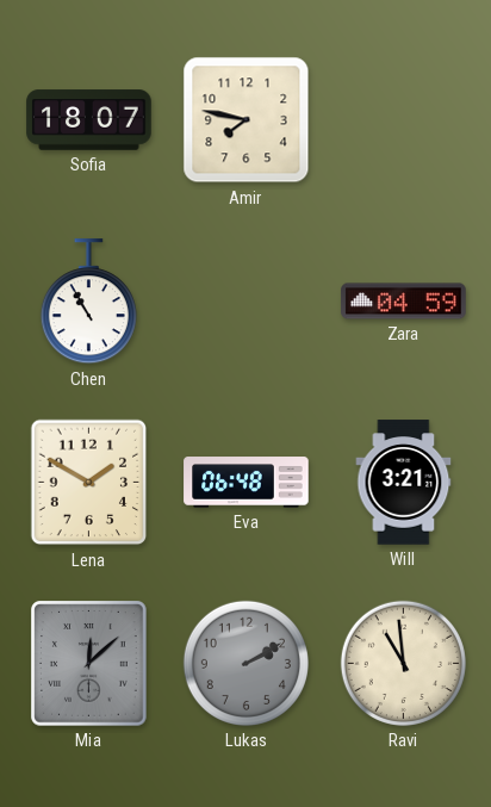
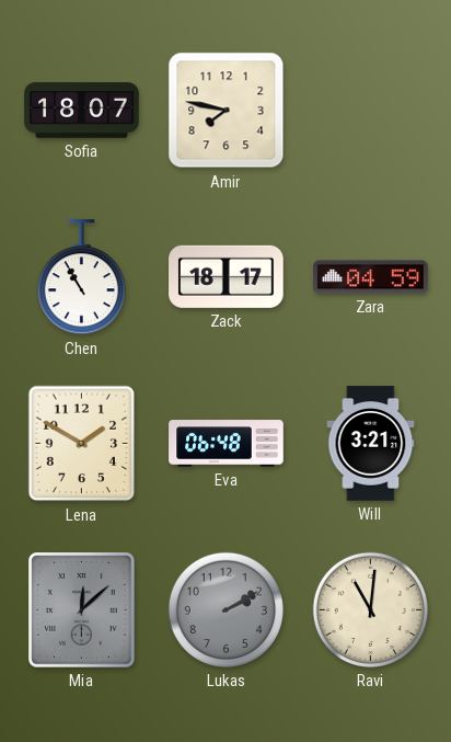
Zack: none -> 18:17
Ravi: 10:59 -> 11:01
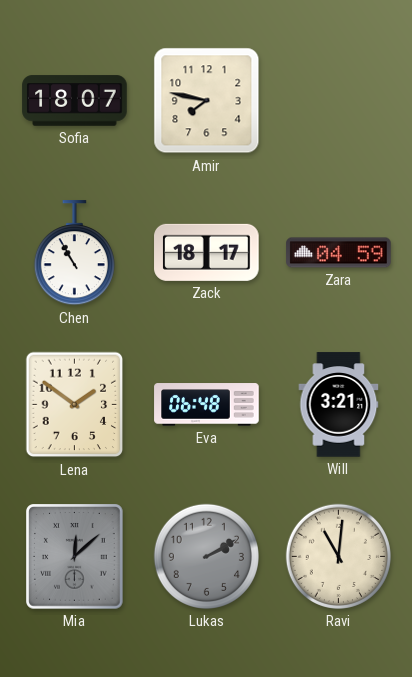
Lena: 1:50 -> 1:51
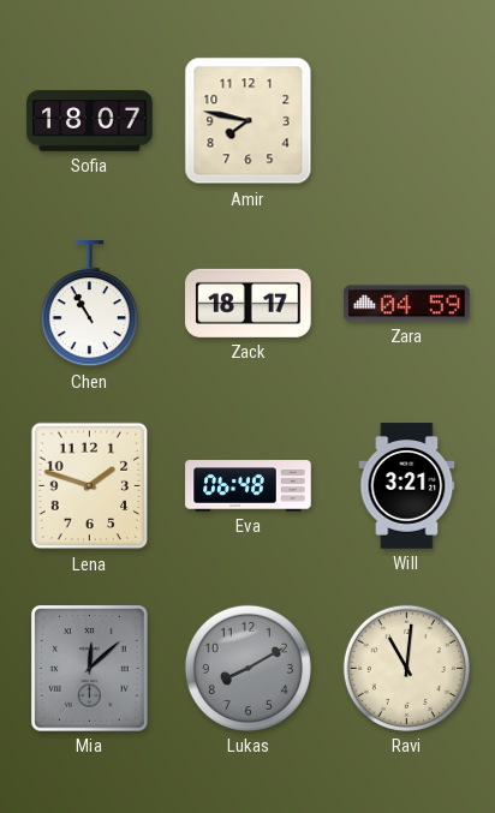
Lena: 1:51 -> 1:48
Lukas: 2:10 -> 8:10
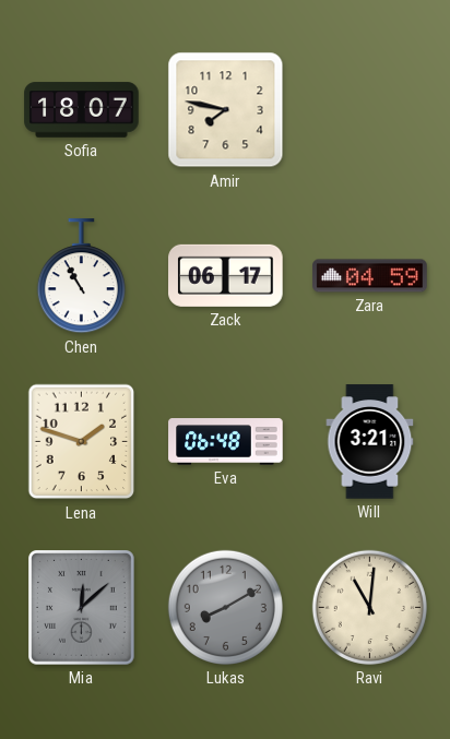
Zack: 18:17 -> 06:17
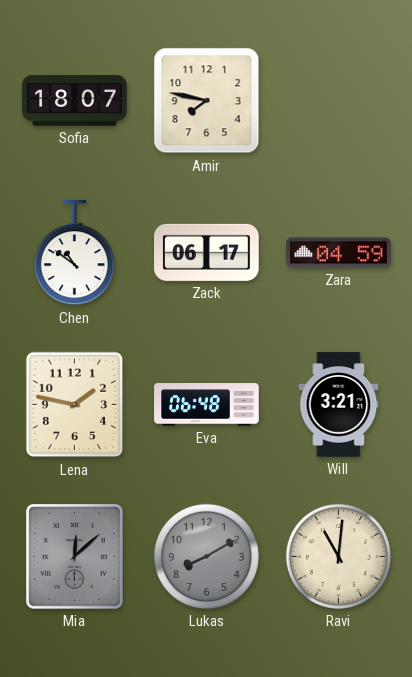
Chen: 10:55 -> 10:51
Lena: 1:48 -> 1:47
